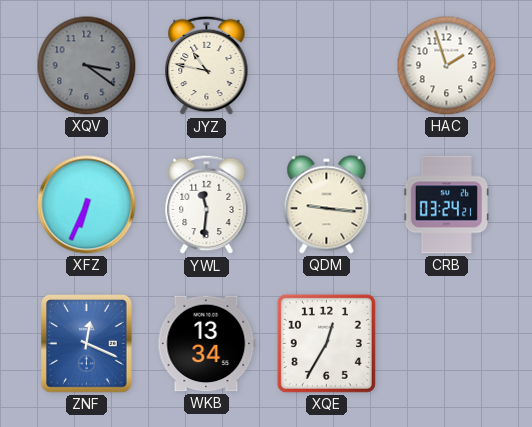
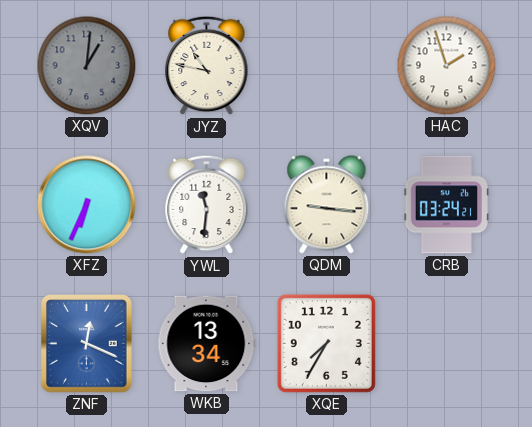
XQV: 3:21 -> 1:01
XQE: 12:35 -> 7:35
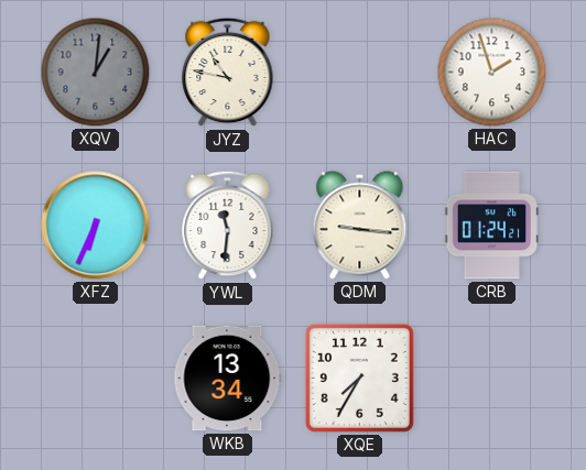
CRB: 03:24 -> 01:24
ZNF: 12:19 -> none
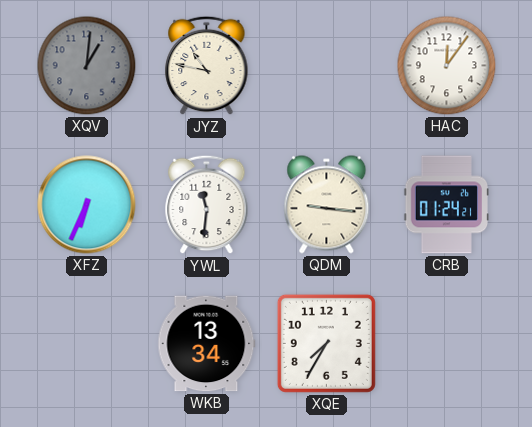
HAC: 1:57 -> 12:06
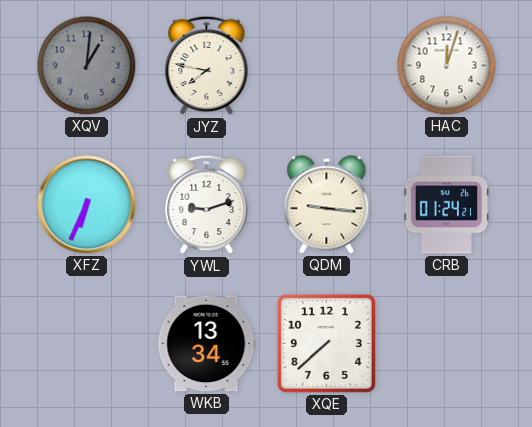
JYZ: 10:47 -> 7:47
HAC: 12:06 -> 12:03
YWL: 11:31 -> 9:12
XQE: 7:35 -> 7:38
